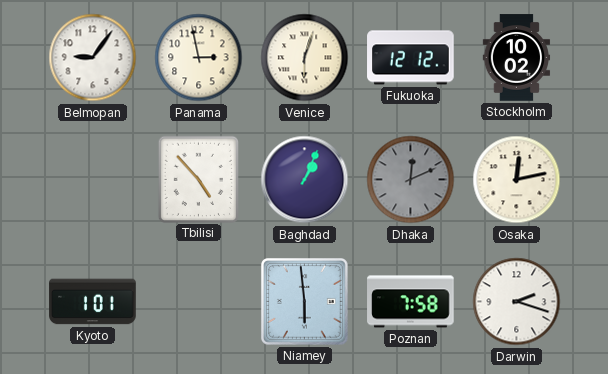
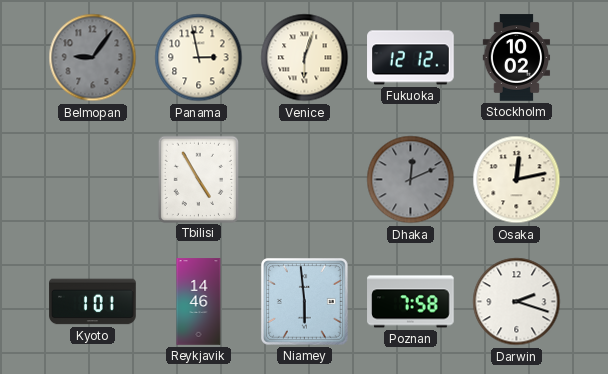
Belmopan dial: white -> grey
Tbilisi: 4:53 -> 4:55
Baghdad: 1:04 -> none
Reykjavik: none -> 14:46
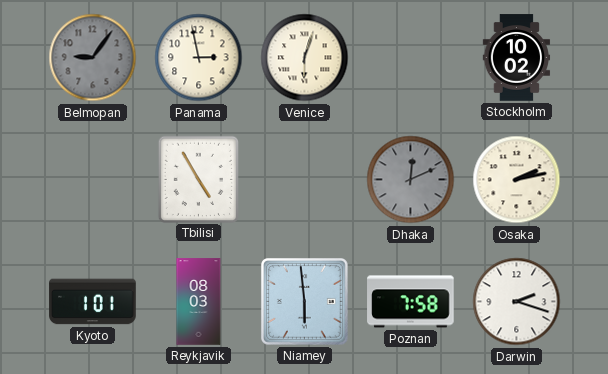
Fukuoka: 12:12 -> none
Osaka: 12:13 -> 2:13
Reykjavik: 14:46 -> 08:03
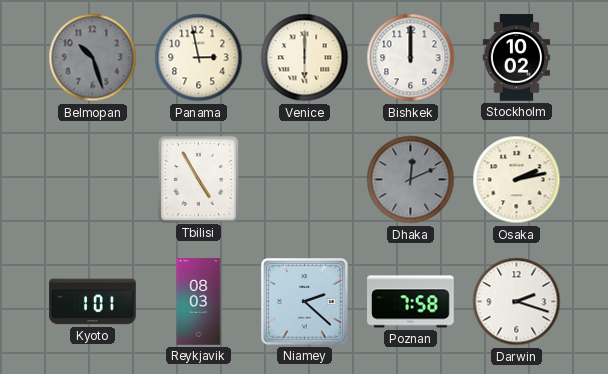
Belmopan: 9:06 -> 10:27
Venice: 6:03 -> 6:00
Bishkek: none -> 12:00
Niamey: 5:59 -> 2:22
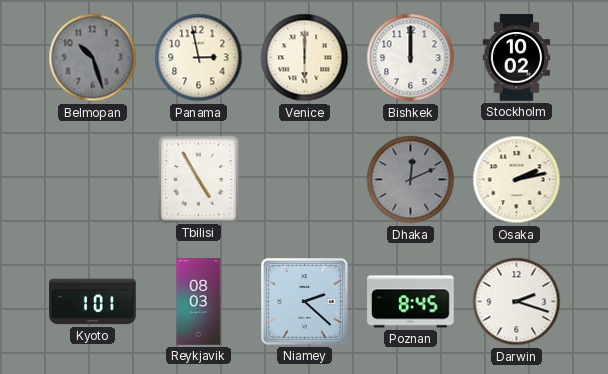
Poznan: 7:58 -> 8:45
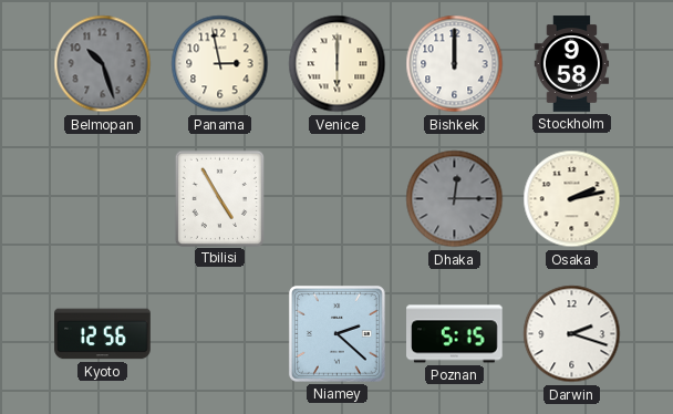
Stockholm: 10:02 -> 9:58
Dhaka: 12:11 -> 12:15
Kyoto: 1:01 -> 12:56
Reykjavik: 08:03 -> none
Poznan: 8:45 -> 5:15
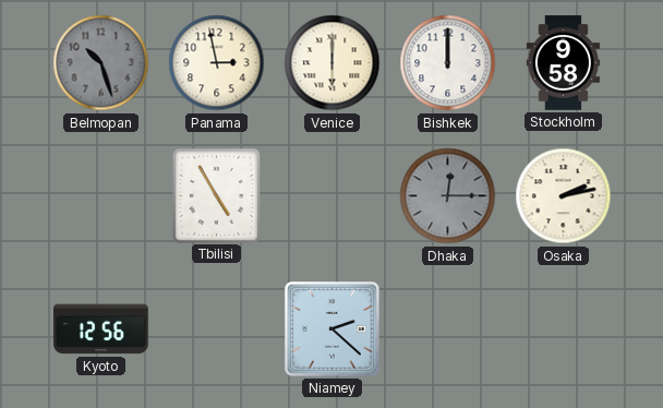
Poznan: 5:15 -> none
Darwin: 2:18 -> none
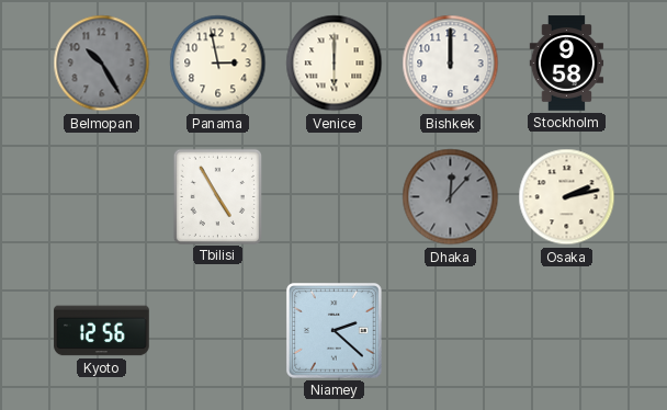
Belmopan: 10:27 -> 10:25
Dhaka: 12:15 -> 12:07
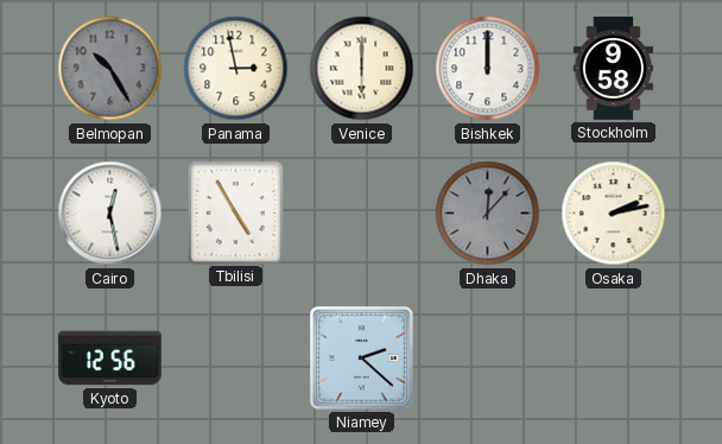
Cairo: none -> 12:28
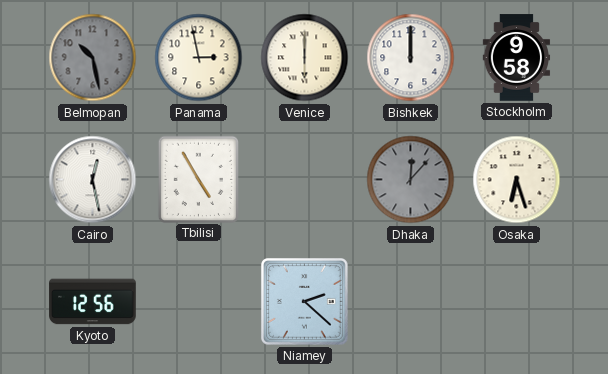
Belmopan: 10:25 -> 10:28
Osaka: 2:13 -> 6:27
